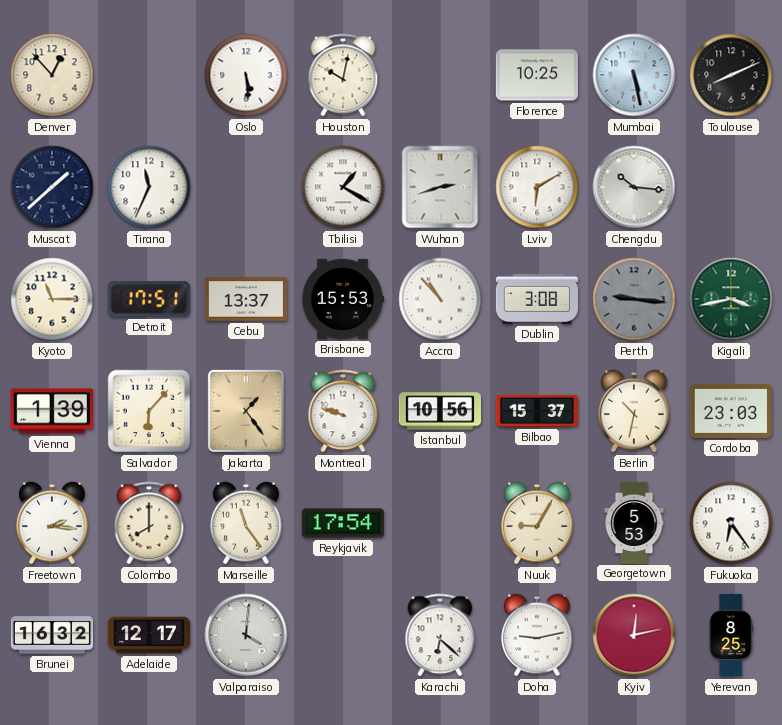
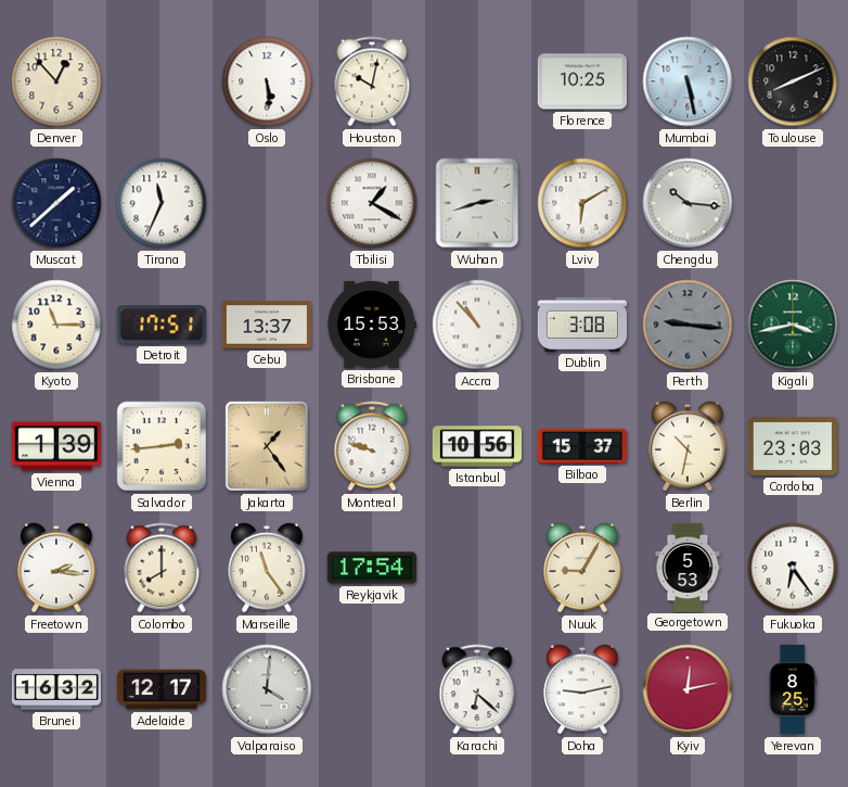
Salvador: 6:07 -> 2:44
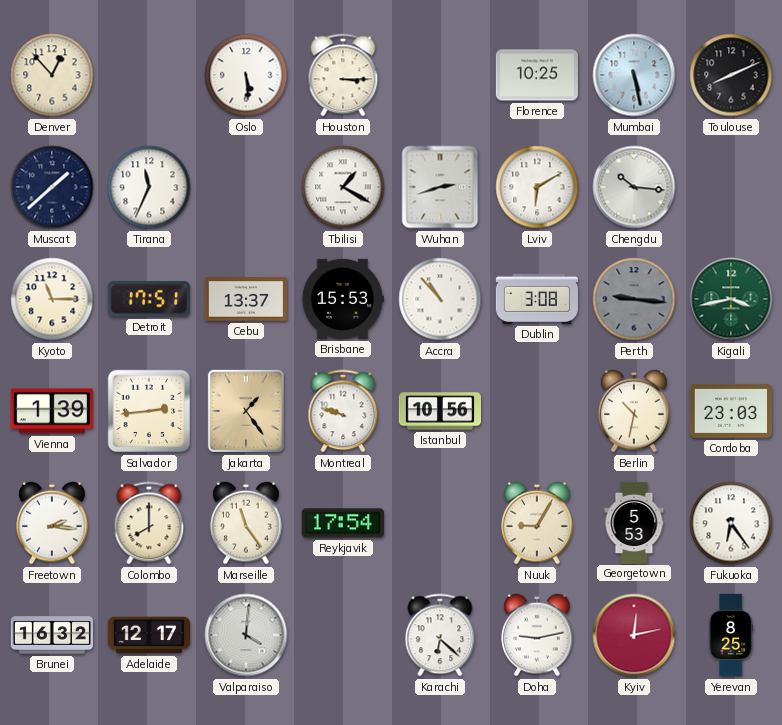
Houston: 10:02 -> 3:15
Bilbao: 15:37 -> none
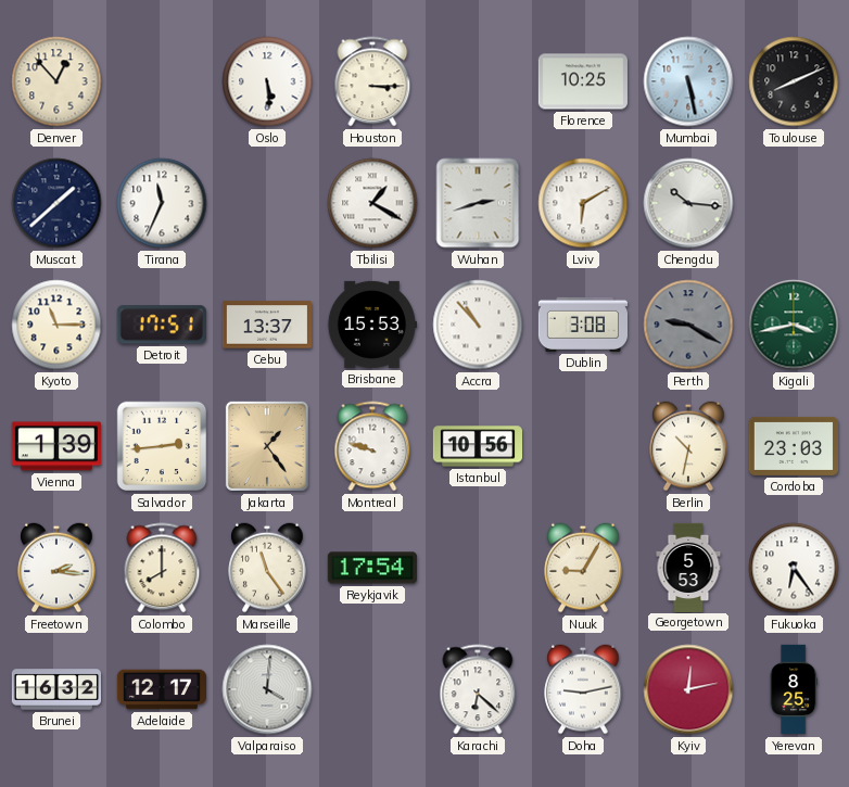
Perth: 9:16 -> 9:20
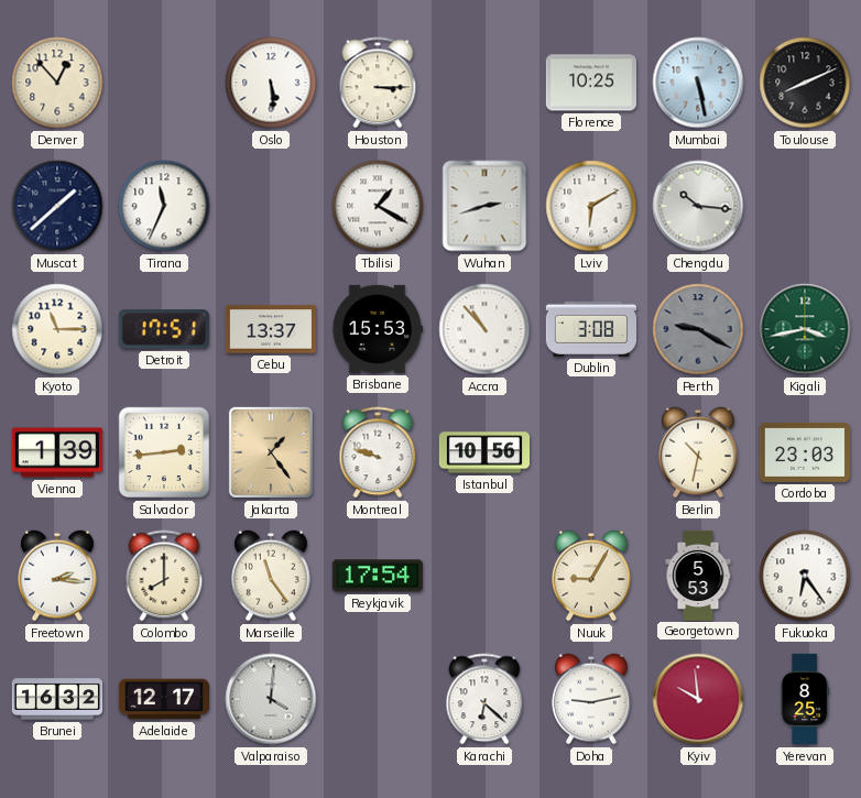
Kyiv: 12:13 -> 9:59
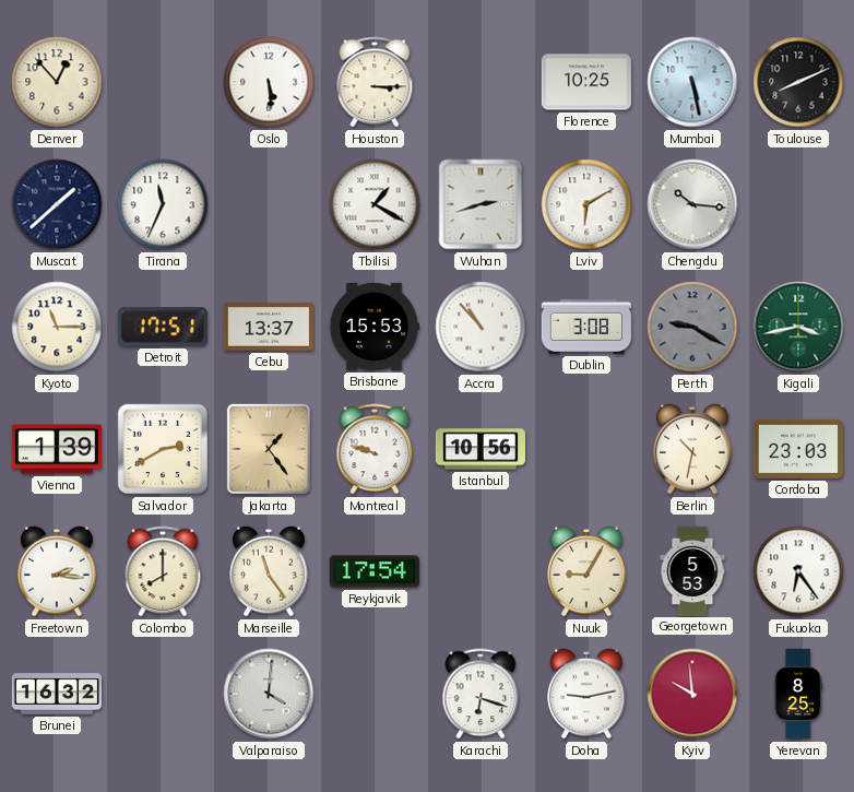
Salvador: 2:44 -> 2:40
Adelaide: 12:17 -> none
Karachi: 6:22 -> 6:18
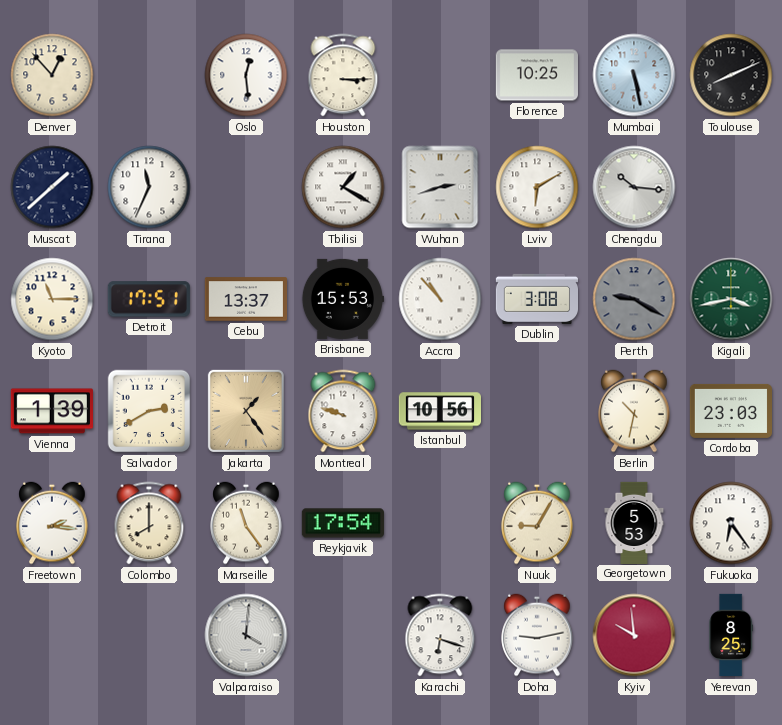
Oslo: 5:29 -> 12:29
Brunei: 16:32 -> none
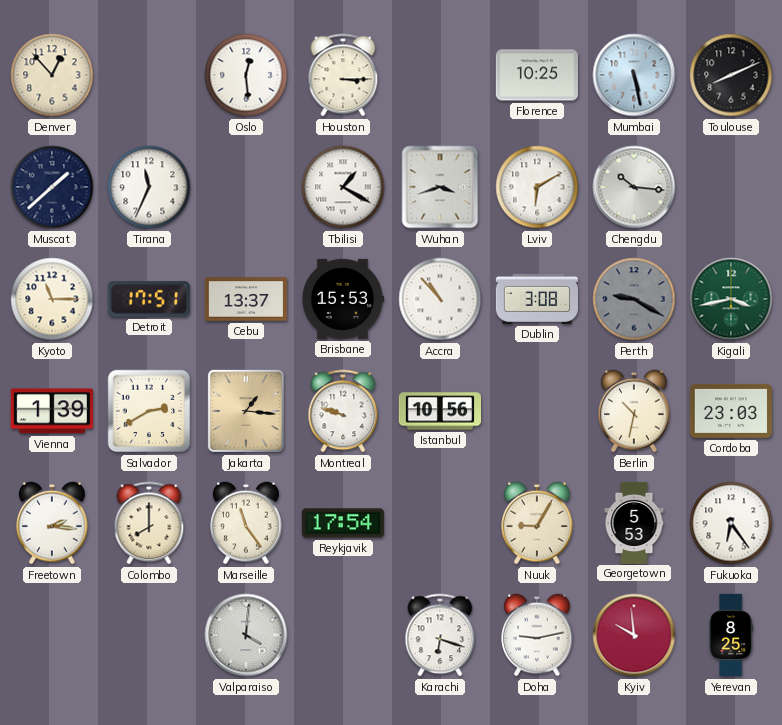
Wuhan: 2:42 -> 3:42
Jakarta: 1:24 -> 1:16
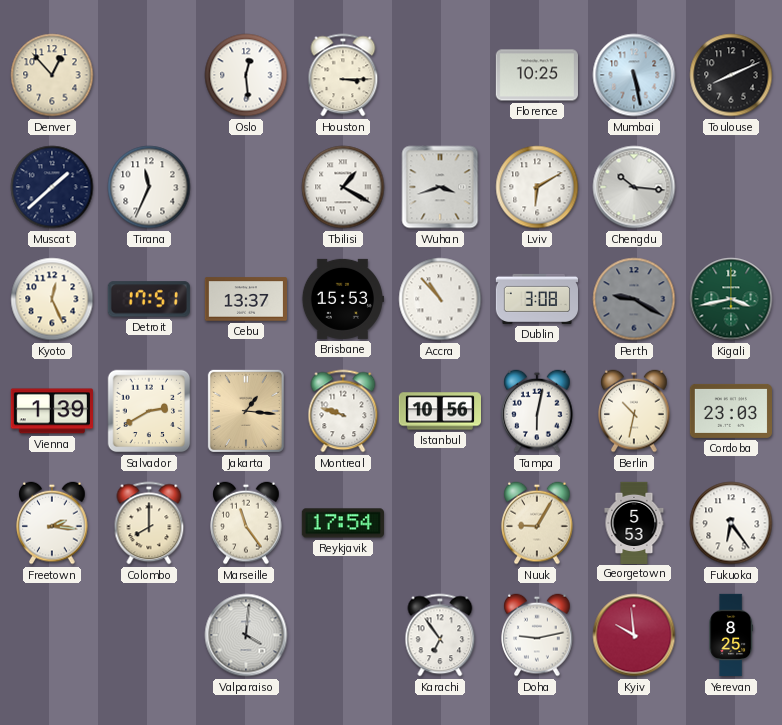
Kyoto: 11:15 -> 12:26
Tampa: none -> 6:02
Karachi: 6:18 -> 6:54
